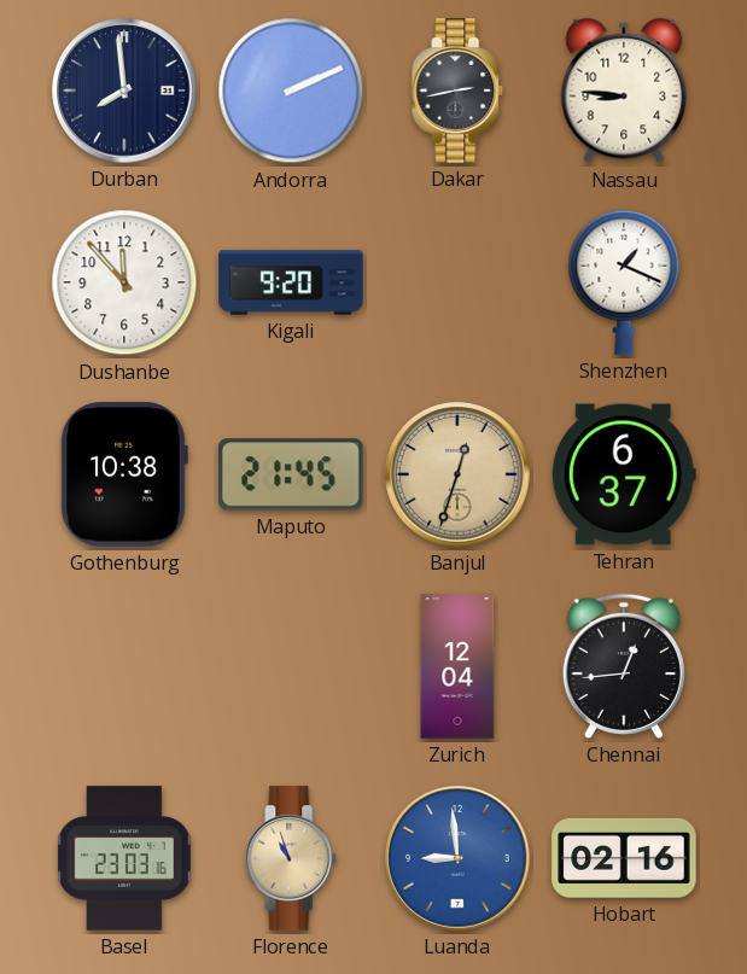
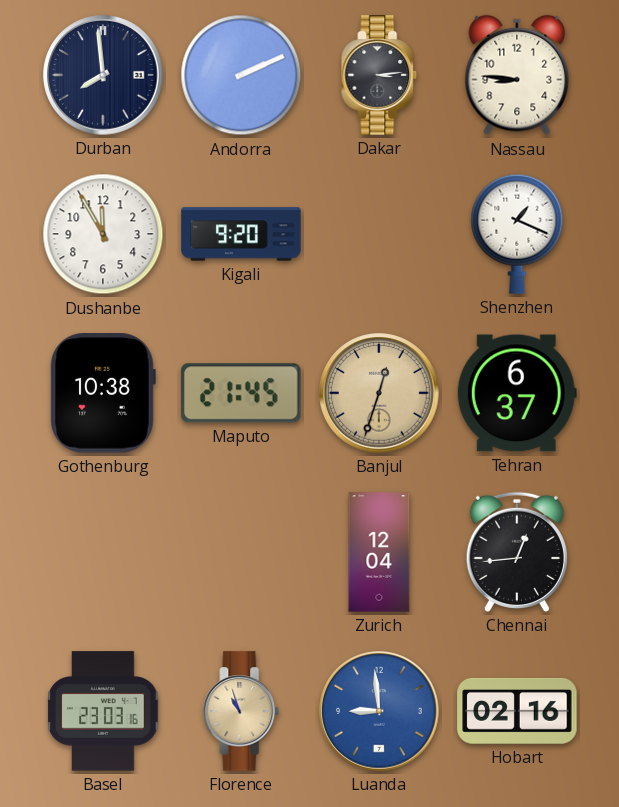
Dakar: 2:43 -> 3:14
Dushanbe: 11:53 -> 11:55
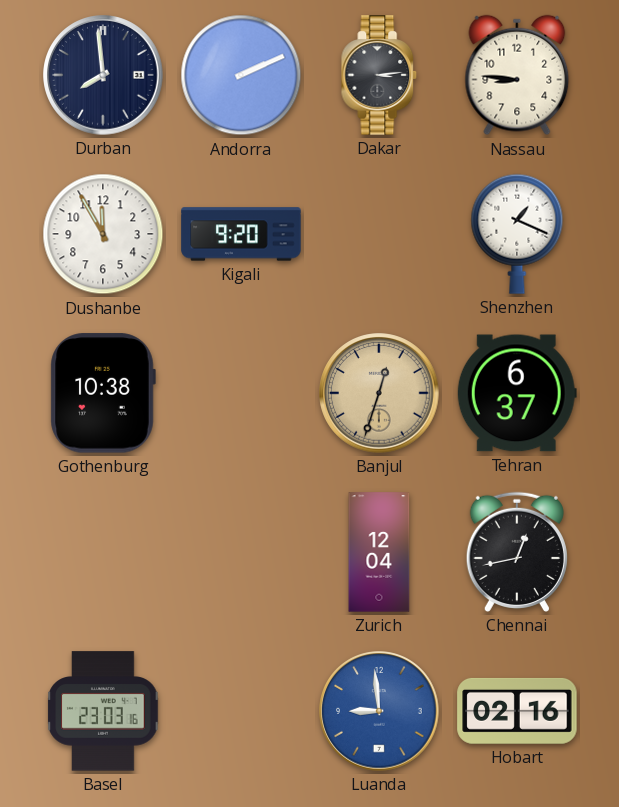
Maputo: 21:45 -> none
Chennai: 12:44 -> 12:43
Florence: 10:57 -> none
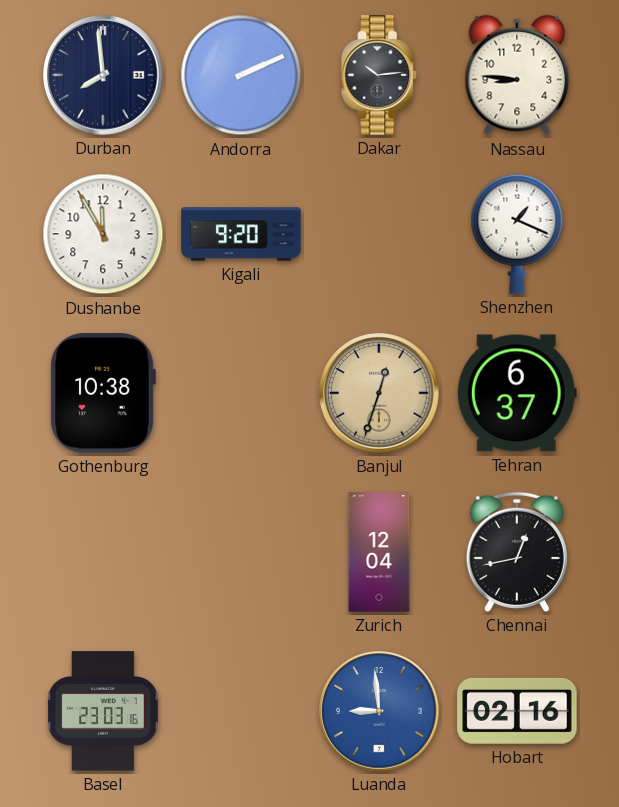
Dakar: 3:14 -> 10:14
